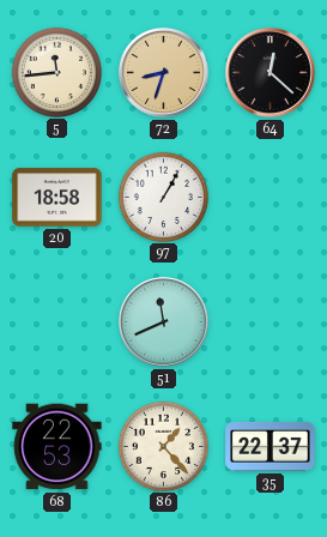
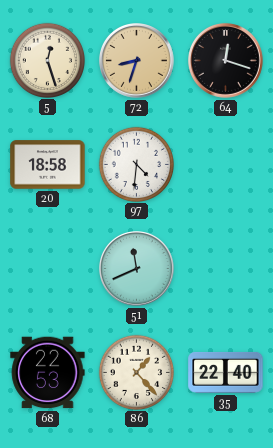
5: 11:44 -> 12:27
64: 12:22 -> 12:18
97: 1:05 -> 4:31
35: 22:37 -> 22:40
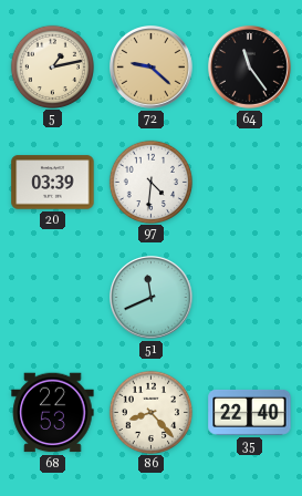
5: 12:27 -> 1:13
72: 8:33 -> 9:22
64: 12:18 -> 11:24
20: 18:58 -> 03:39
86: 1:23 -> 8:23
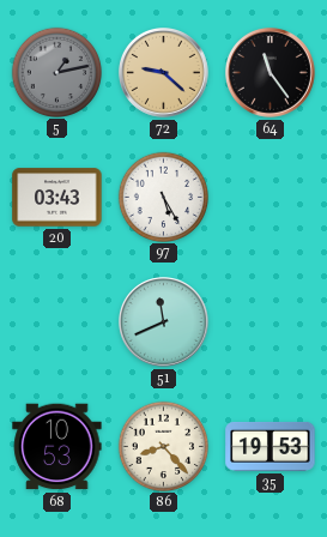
5 dial: cream -> grey
20: 03:39 -> 03:43
97: 4:31 -> 5:25
68: 22:53 -> 10:53
35: 22:40 -> 19:53
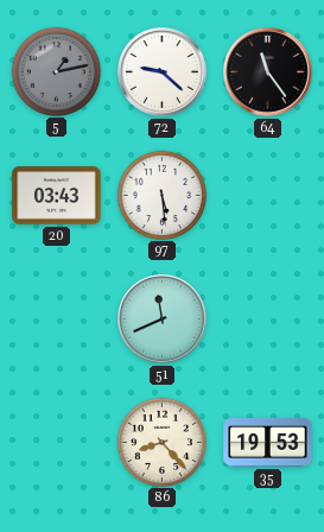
72 dial: champagne -> white
97: 5:25 -> 5:29
68: 10:53 -> none
